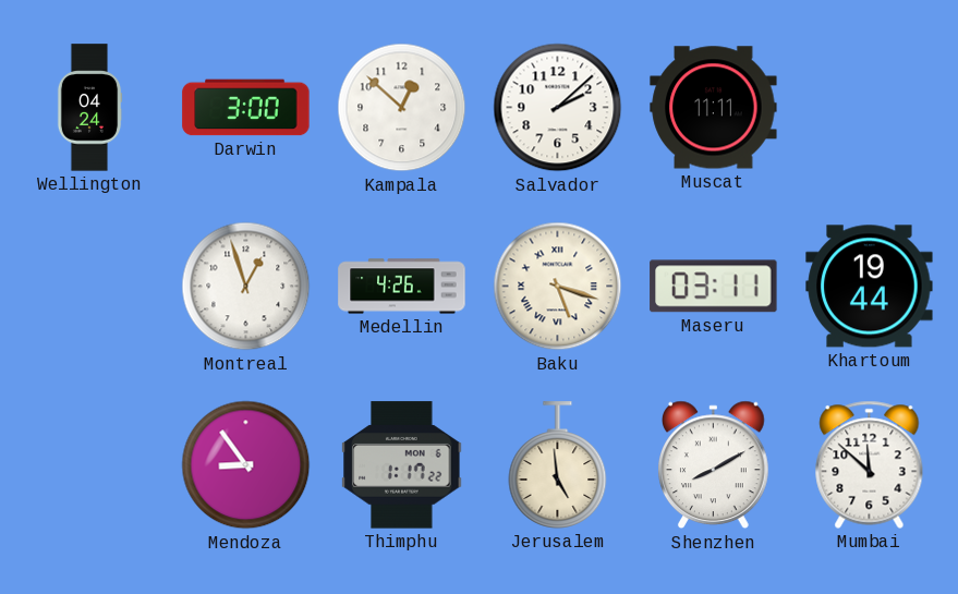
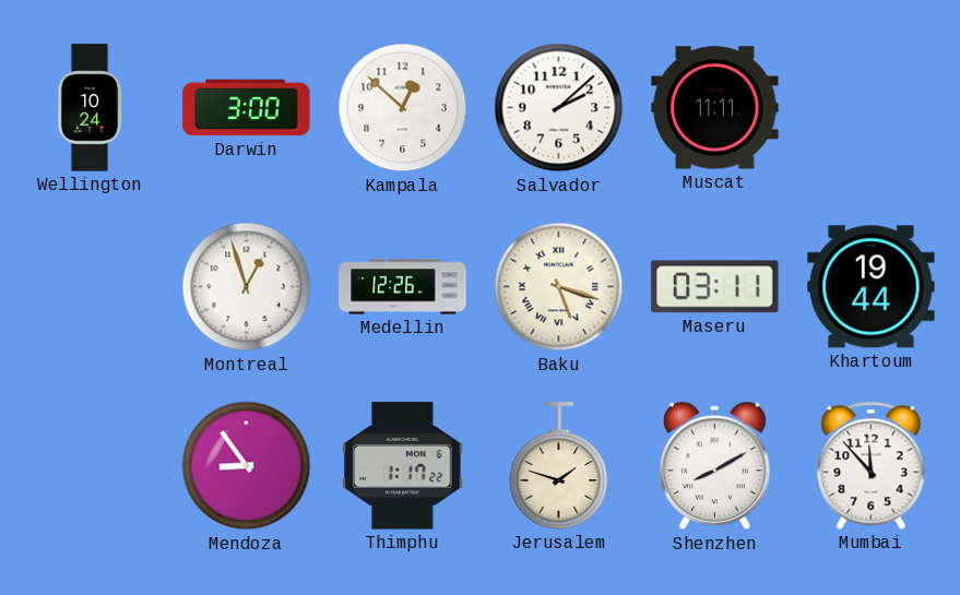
Wellington: 04:24 -> 10:24
Medellin: 4:26 -> 12:26
Jerusalem: 4:59 -> 1:48
Mumbai: 11:52 -> 11:53
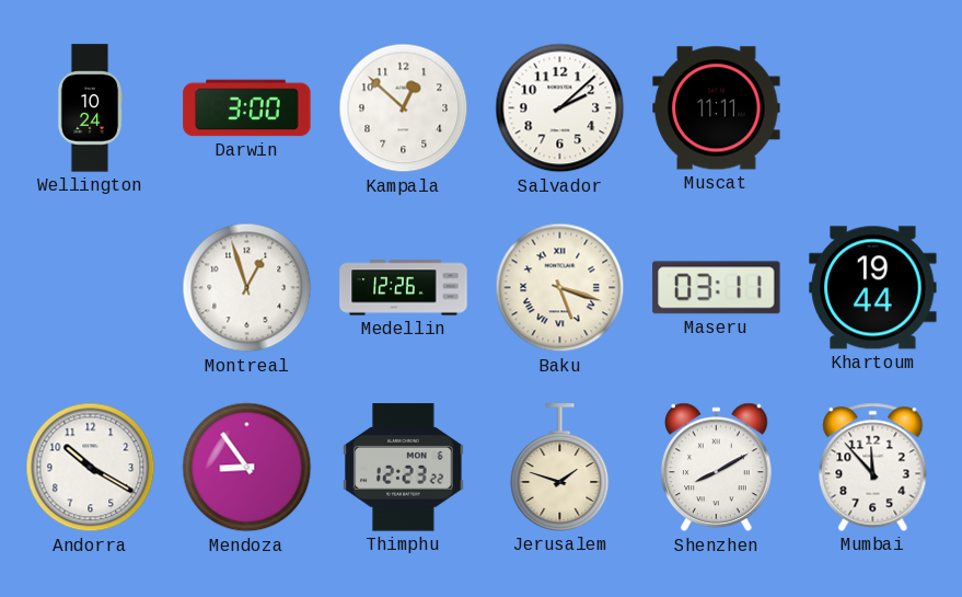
Andorra: none -> 10:20
Thimphu: 1:17 -> 12:23
